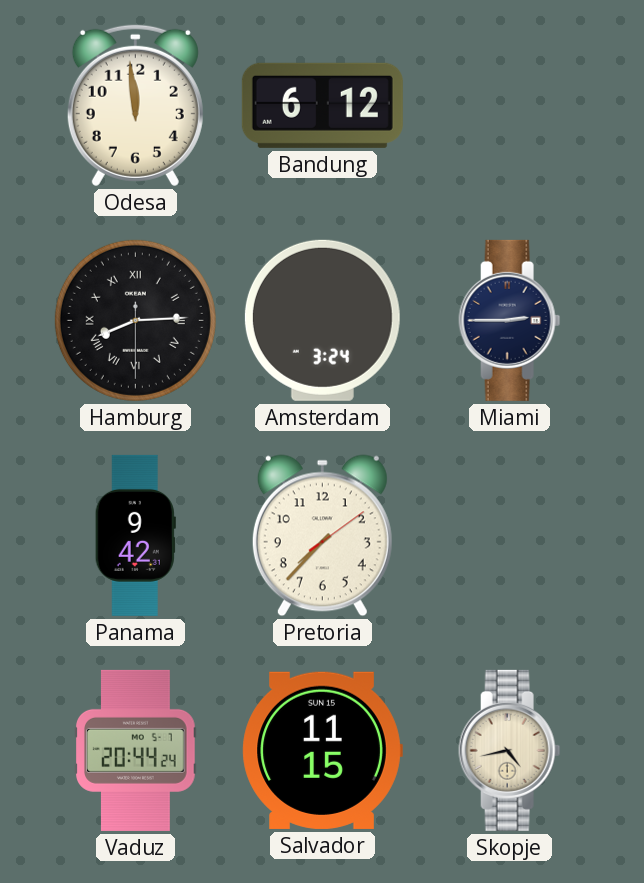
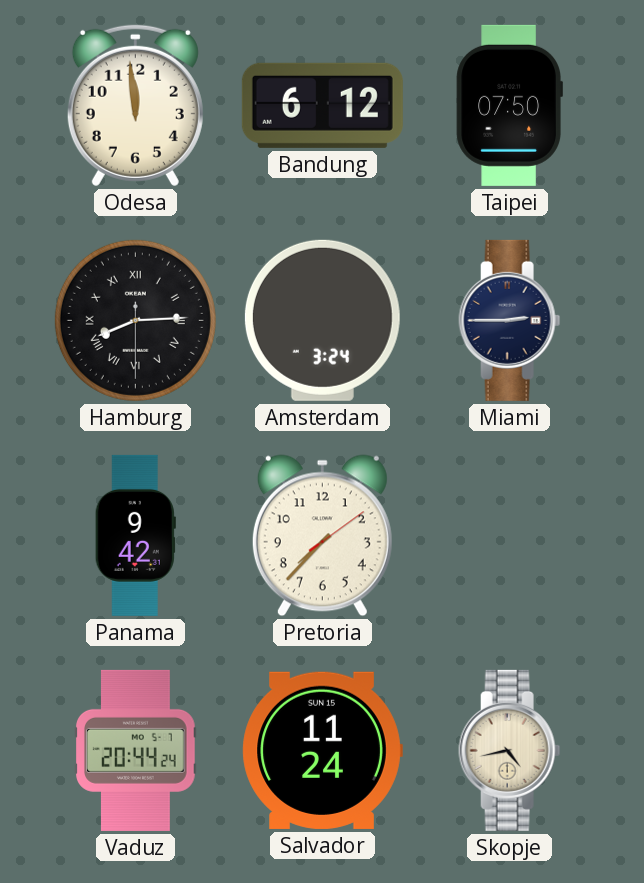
Taipei: none -> 07:50
Salvador: 11:15 -> 11:24
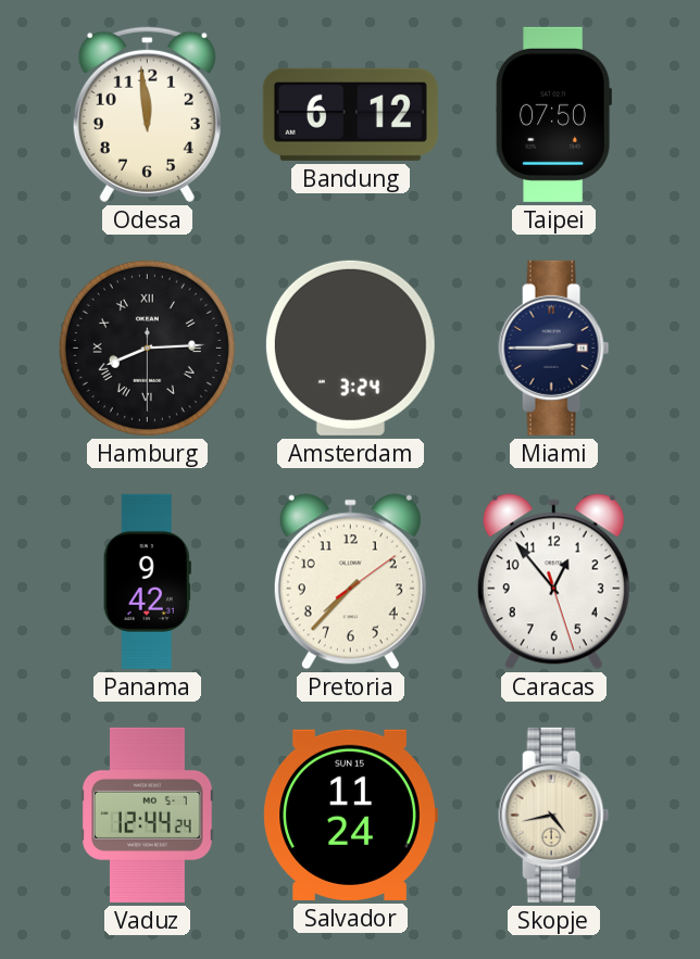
Caracas: none -> 12:53
Vaduz: 20:44 -> 12:44
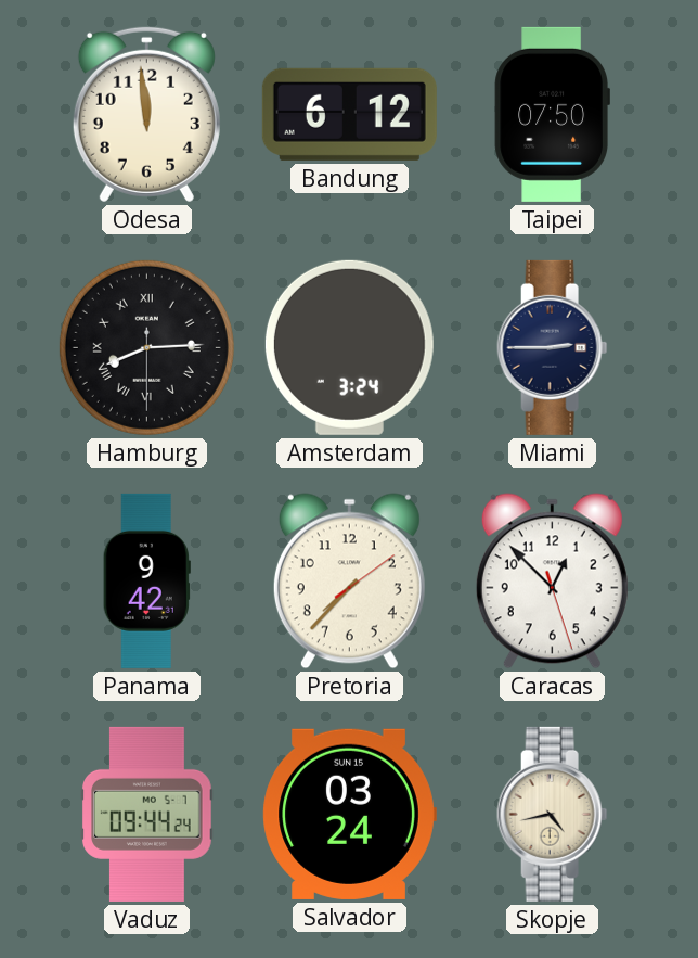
Caracas: 12:53 -> 12:52
Vaduz: 12:44 -> 09:44
Salvador: 11:24 -> 03:24
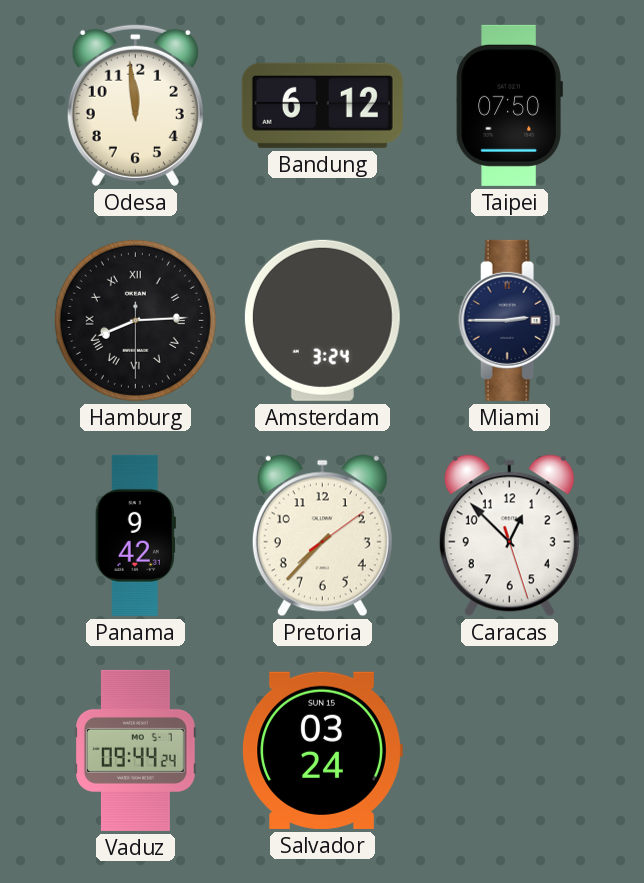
Skopje: 4:43 -> none
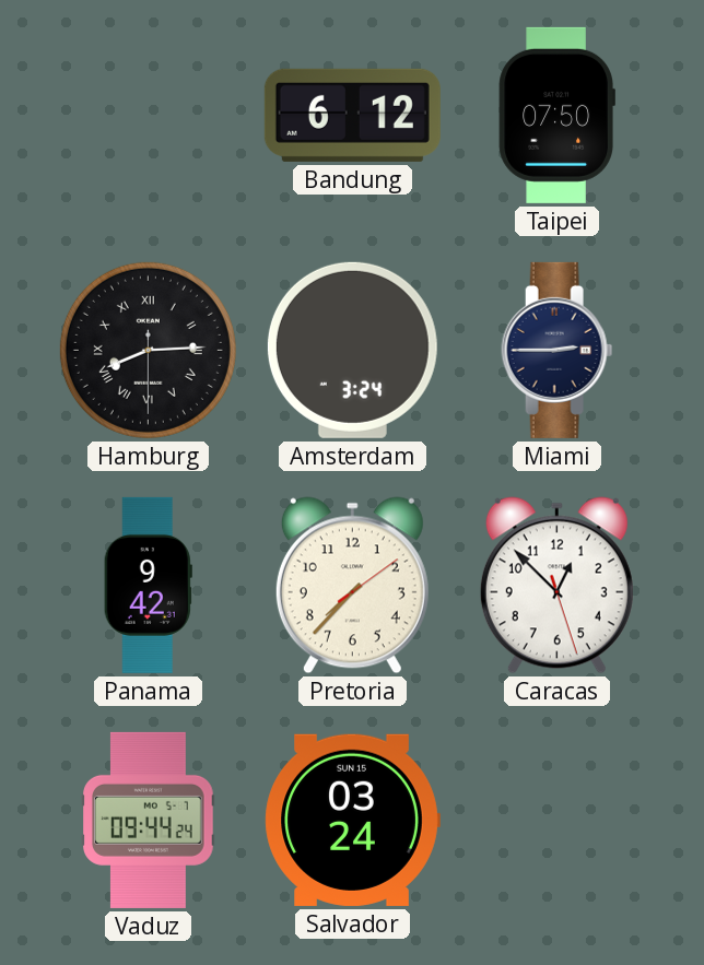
Odesa: 11:59 -> none
